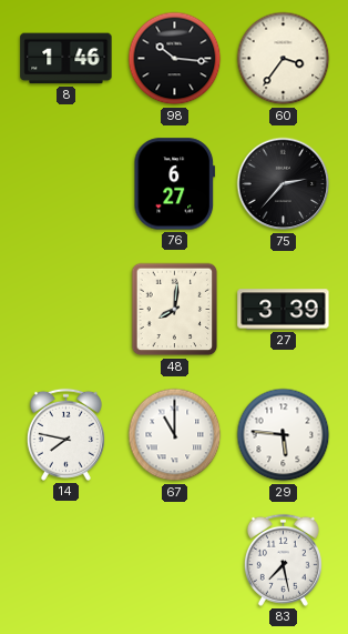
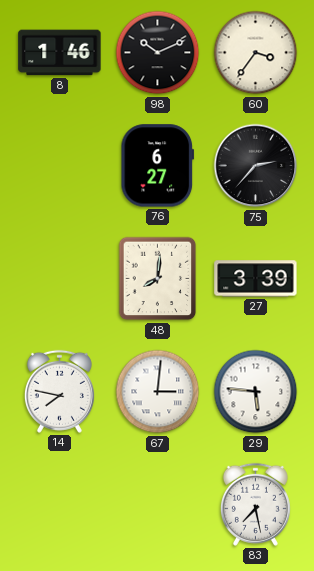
98: 10:16 -> 10:11
67: 11:00 -> 3:01
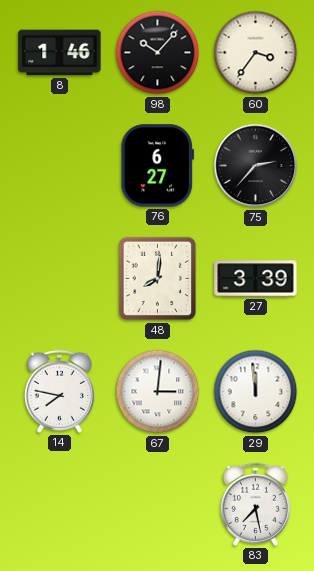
98: 10:11 -> 10:07
29: 5:46 -> 11:59
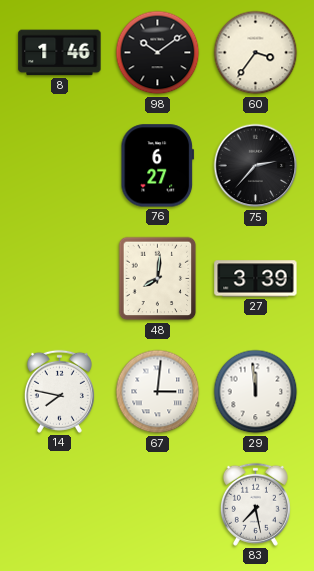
98: 10:07 -> 10:09
